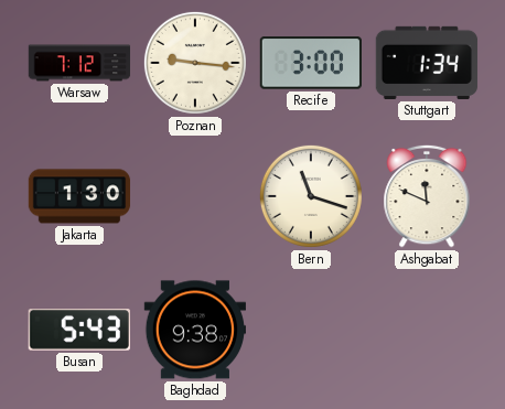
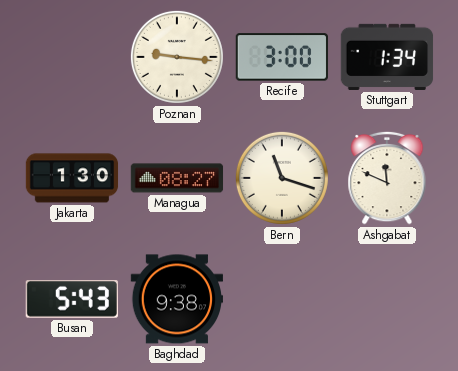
Warsaw: 7:12 -> none
Managua: none -> 08:27
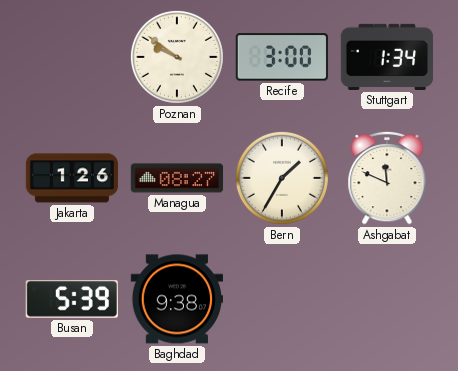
Poznan: 9:16 -> 9:51
Jakarta: 1:30 -> 1:26
Bern: 11:18 -> 1:35
Busan: 5:43 -> 5:39
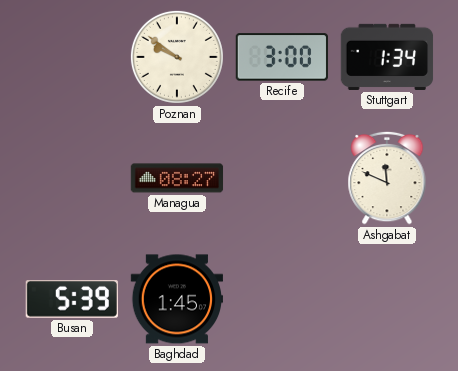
Jakarta: 1:26 -> none
Bern: 1:35 -> none
Baghdad: 9:38 -> 1:45
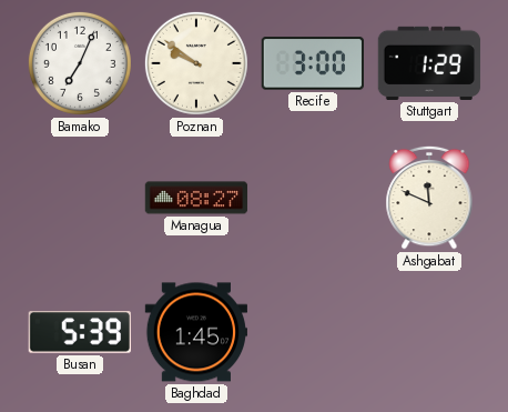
Bamako: none -> 7:04
Stuttgart: 1:34 -> 1:29
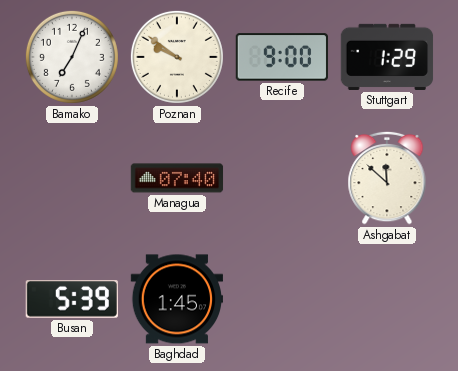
Recife: 3:00 -> 9:00
Managua: 08:27 -> 07:40
Ashgabat: 11:49 -> 11:52
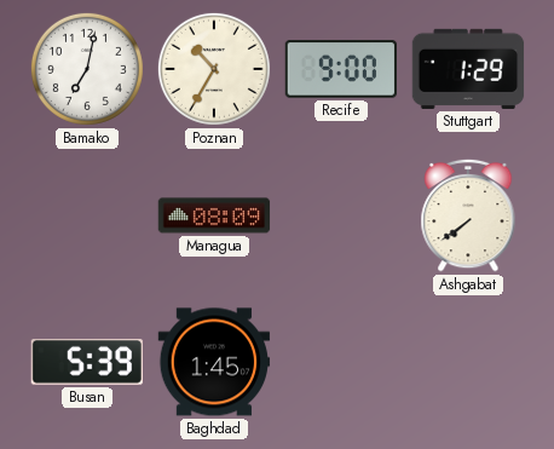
Bamako: 7:04 -> 7:02
Poznan: 9:51 -> 10:35
Managua: 07:40 -> 08:09
Ashgabat: 11:52 -> 7:39
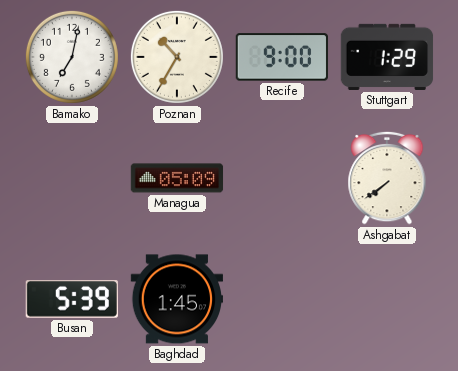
Managua: 08:09 -> 05:09
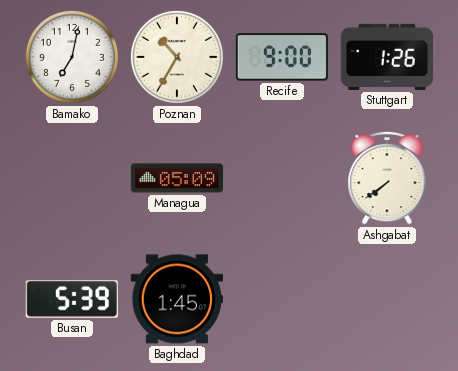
Stuttgart: 1:29 -> 1:26
